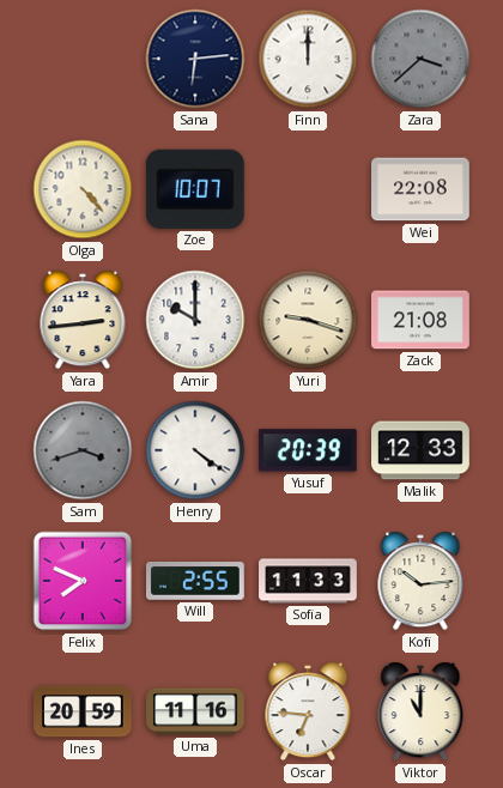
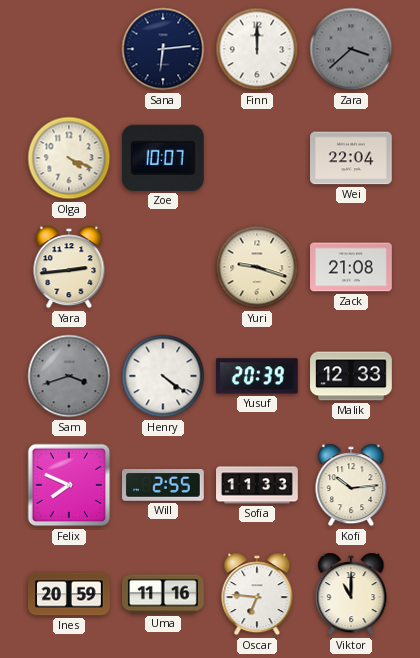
Olga: 4:23 -> 4:19
Wei: 22:08 -> 22:04
Amir: 10:00 -> none
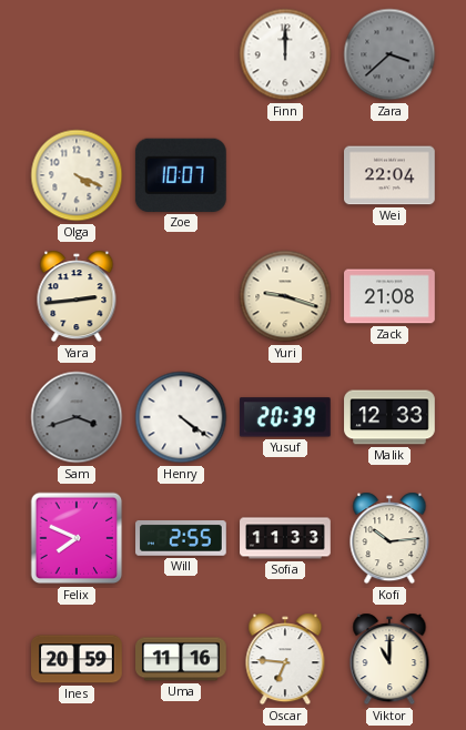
Sana: 6:14 -> none
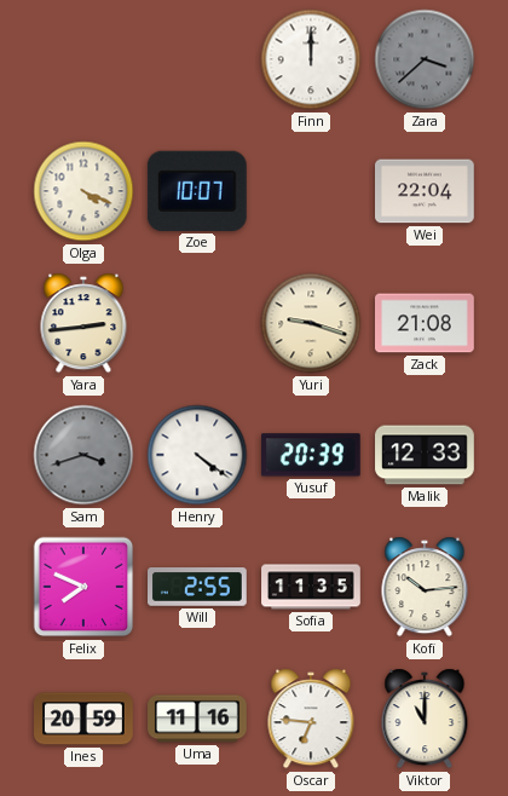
Sofia: 11:33 -> 11:35
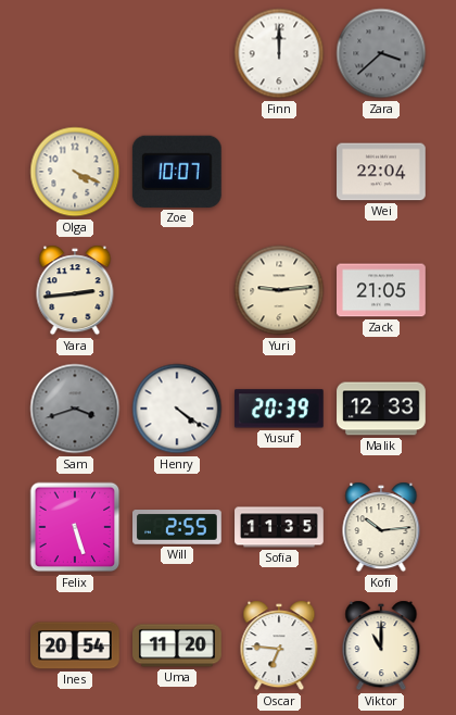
Yuri: 9:18 -> 9:14
Zack: 21:08 -> 21:05
Felix: 7:49 -> 5:27
Ines: 20:59 -> 20:54
Uma: 11:16 -> 11:20
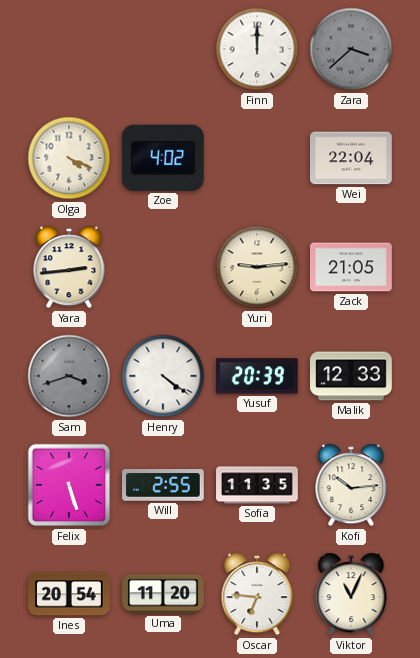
Zoe: 10:07 -> 4:02
Viktor: 11:00 -> 11:04
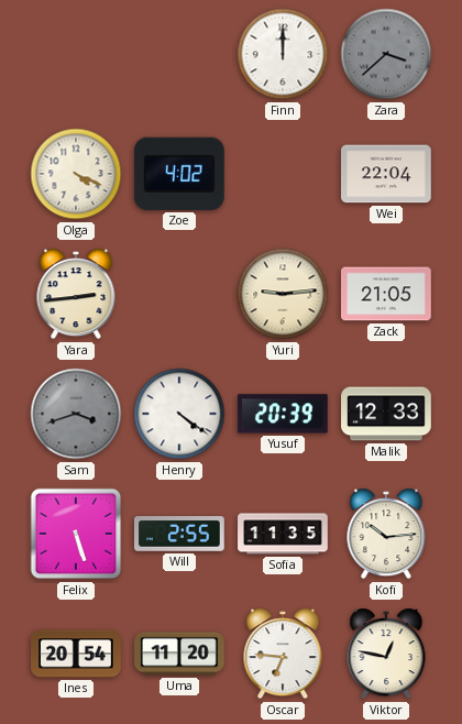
Viktor: 11:04 -> 12:47
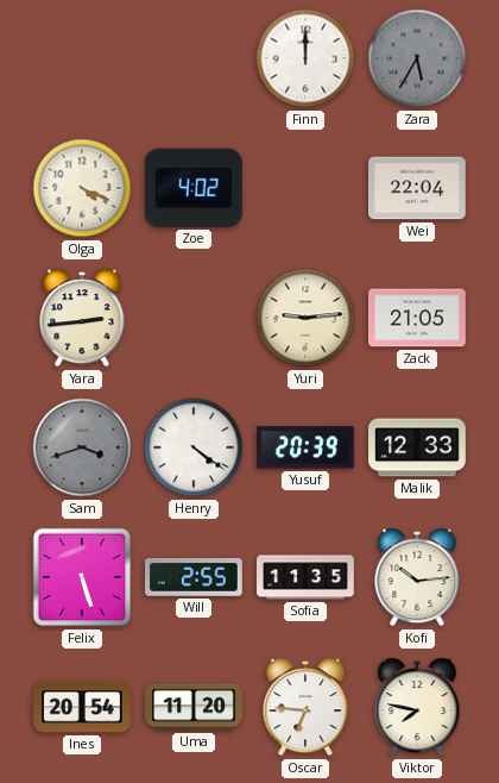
Zara: 3:38 -> 5:35
Viktor: 12:47 -> 7:47
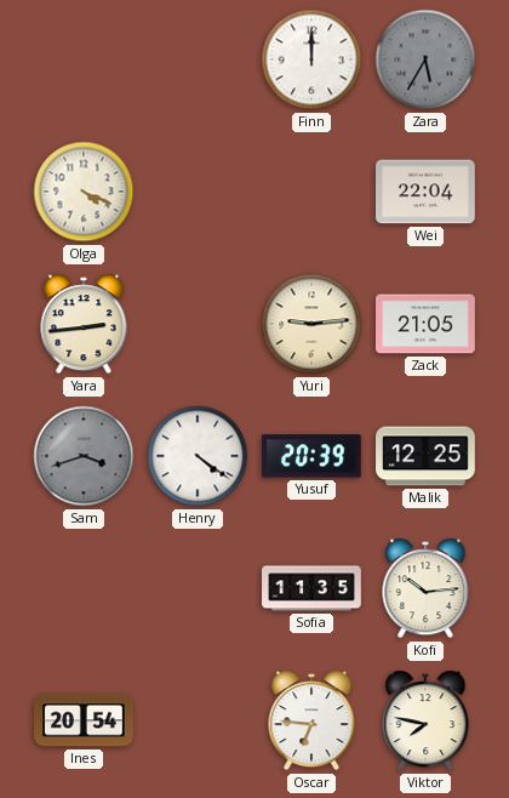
Zoe: 4:02 -> none
Malik: 12:33 -> 12:25
Felix: 5:27 -> none
Will: 2:55 -> none
Uma: 11:20 -> none
